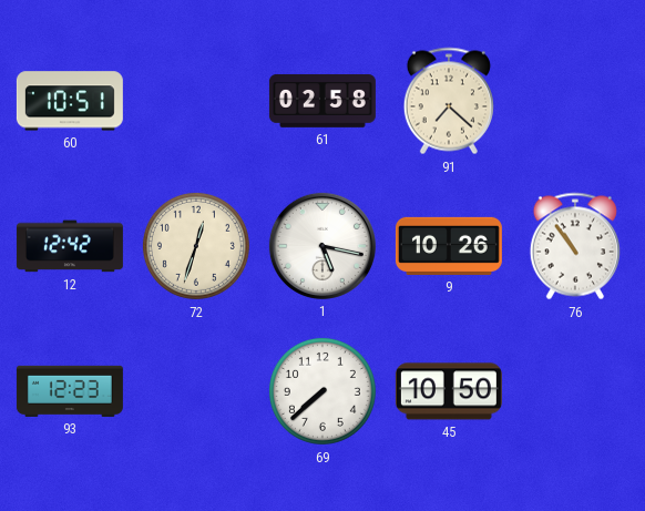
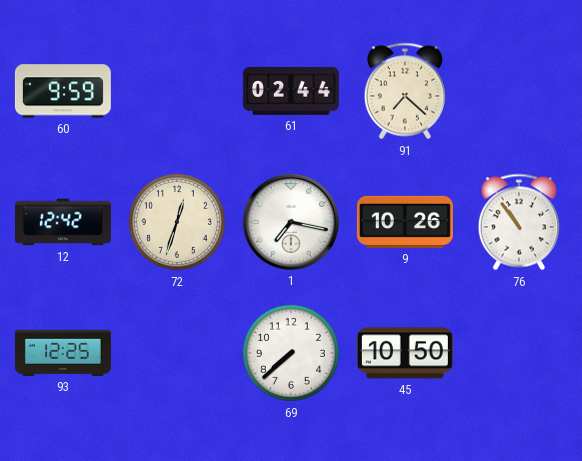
60: 10:51 -> 9:59
61: 02:58 -> 02:44
1: 5:17 -> 7:17
93: 12:23 -> 12:25
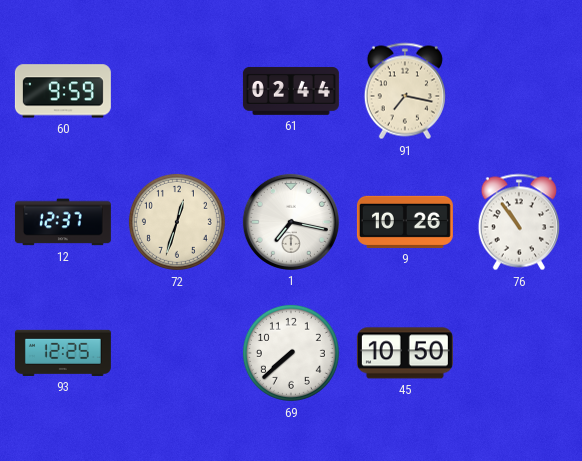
91: 7:22 -> 7:17
12: 12:42 -> 12:37
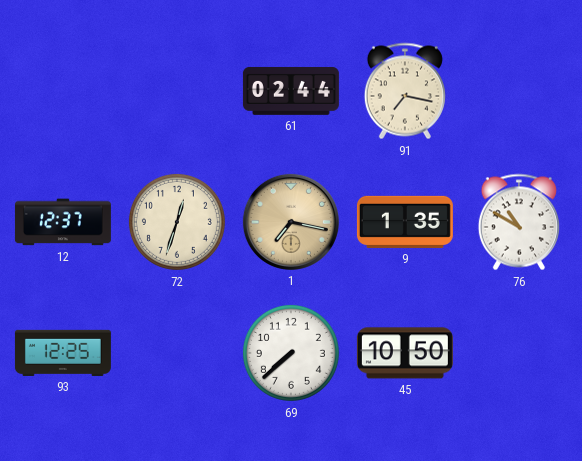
60: 9:59 -> none
1 dial: white -> champagne
9: 10:26 -> 1:35
76: 10:54 -> 10:50
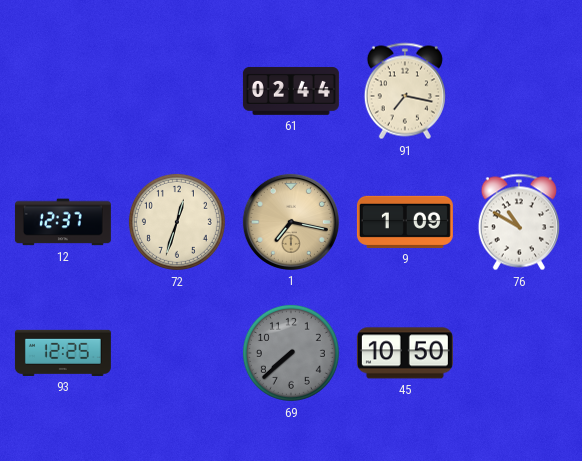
9: 1:35 -> 1:09
69 dial: white -> grey
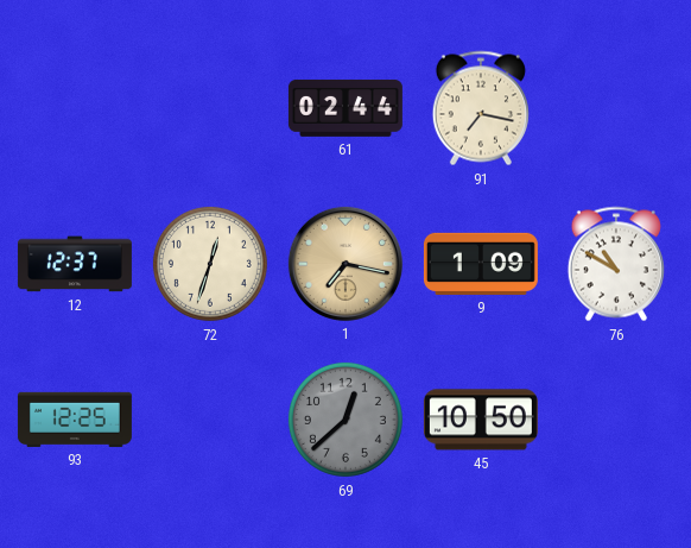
69: 7:38 -> 12:38
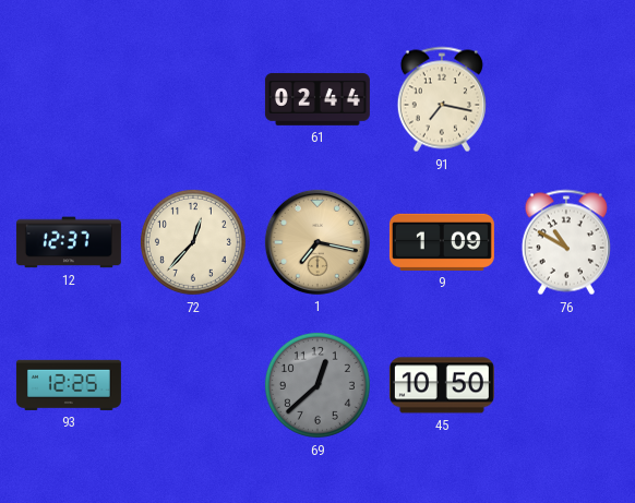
72: 12:33 -> 12:37
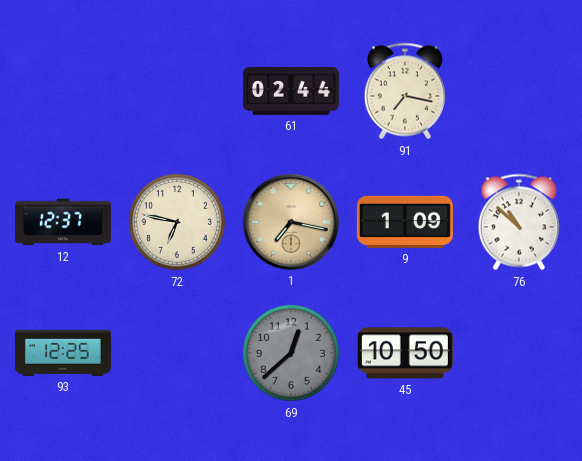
72: 12:37 -> 6:47
76: 10:50 -> 10:52
